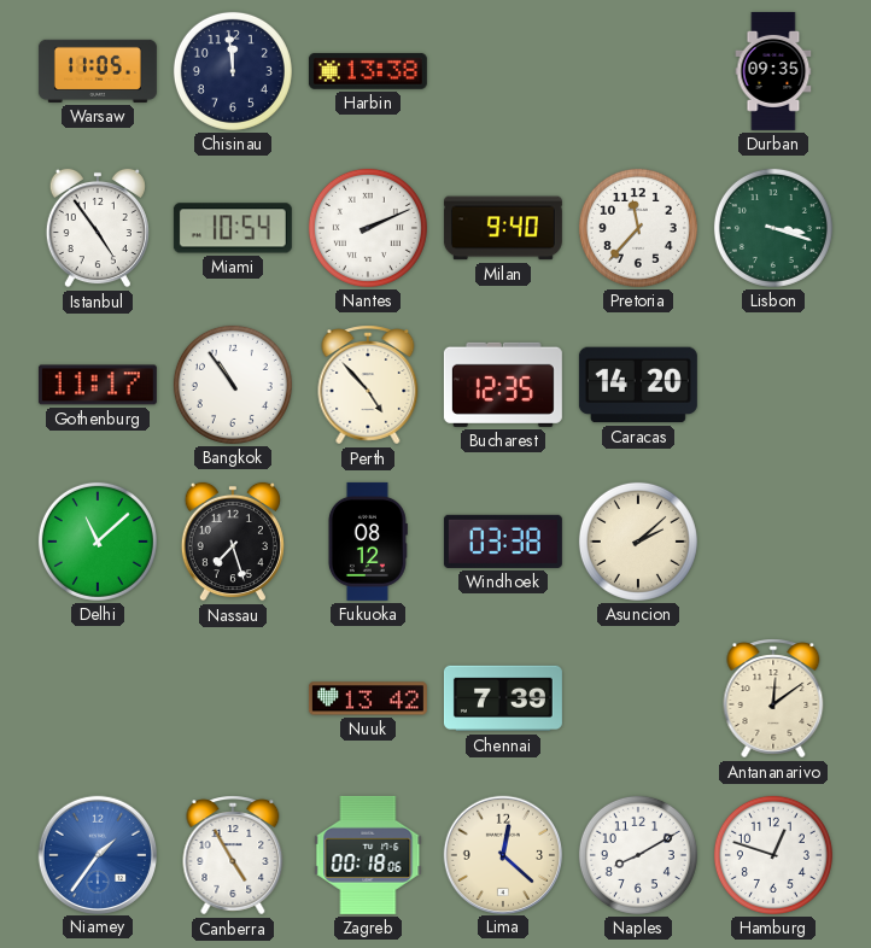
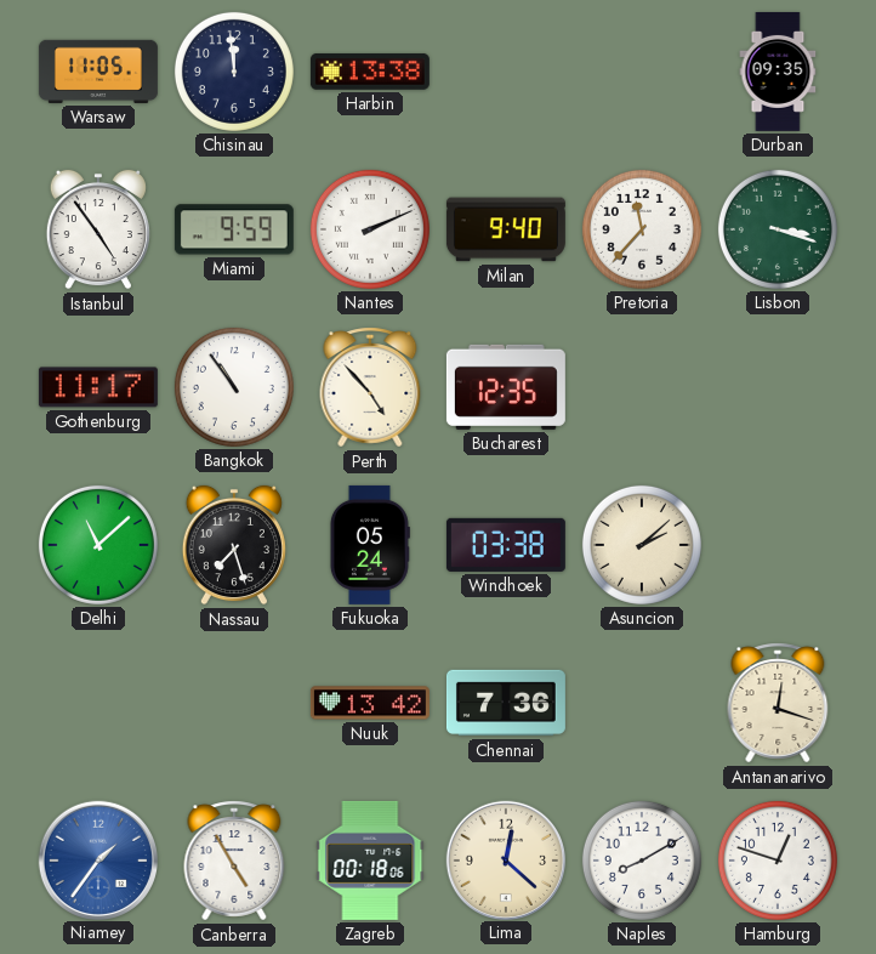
Miami: 10:54 -> 9:59
Caracas: 14:20 -> none
Fukuoka: 08:12 -> 05:24
Chennai: 7:39 -> 7:36
Antananarivo: 12:09 -> 12:18
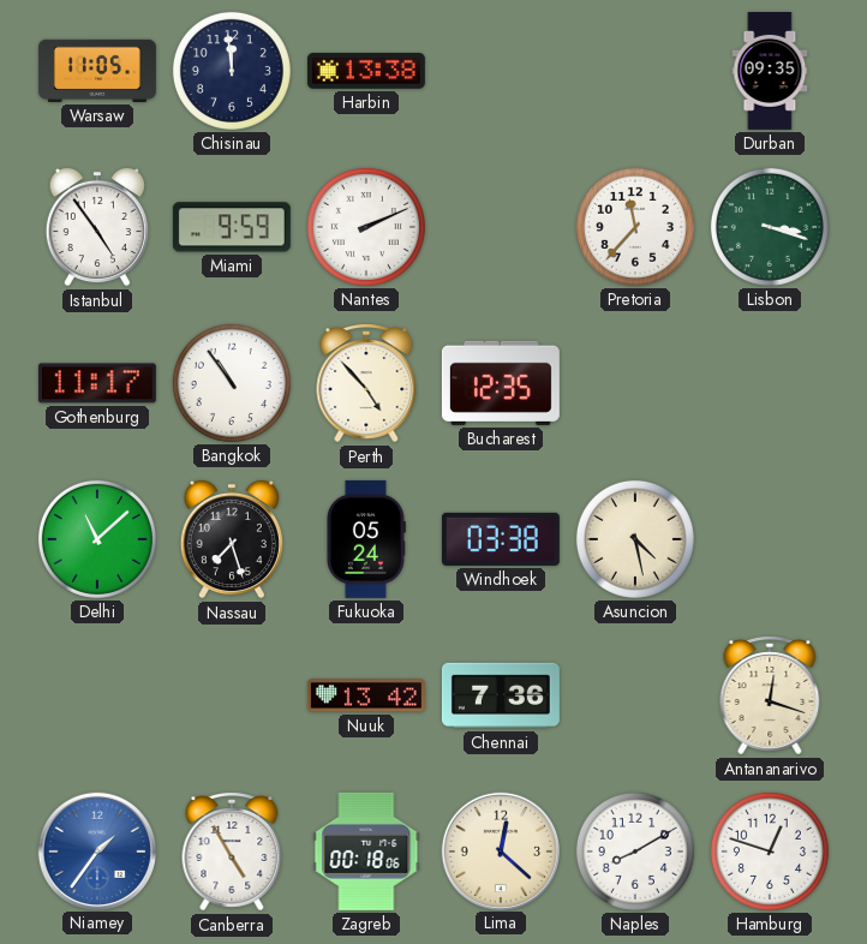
Milan: 9:40 -> none
Asuncion: 2:08 -> 4:28
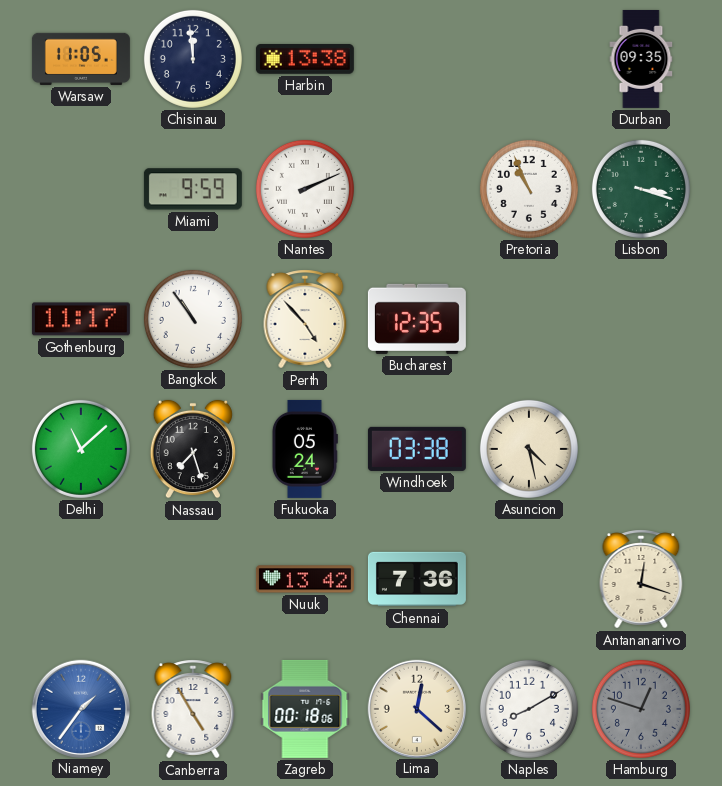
Istanbul: 4:54 -> none
Pretoria: 11:37 -> 10:56
Hamburg dial: white -> grey
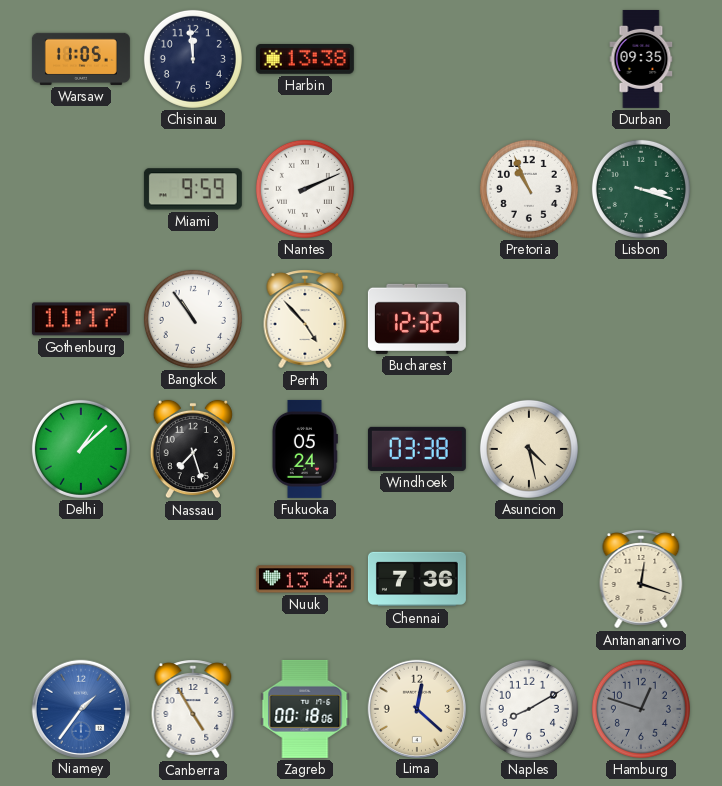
Bucharest: 12:35 -> 12:32
Delhi: 11:08 -> 1:08
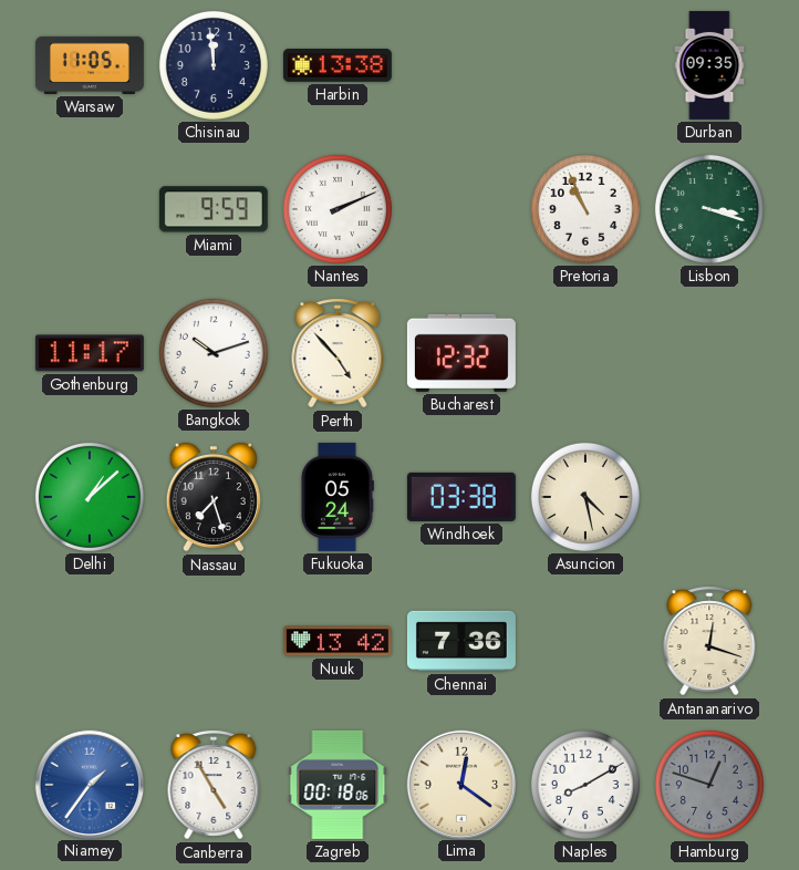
Bangkok: 10:54 -> 10:12
Lima: 12:22 -> 12:21
